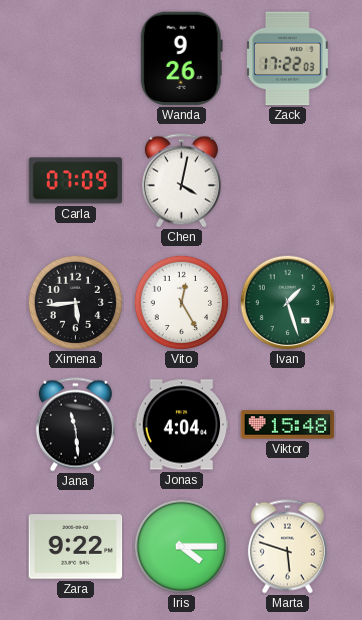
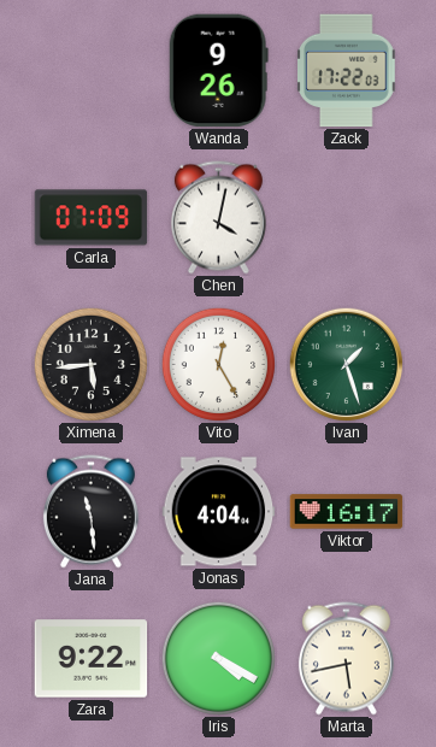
Viktor: 15:48 -> 16:17
Iris: 4:15 -> 4:20
Marta: 5:48 -> 5:43
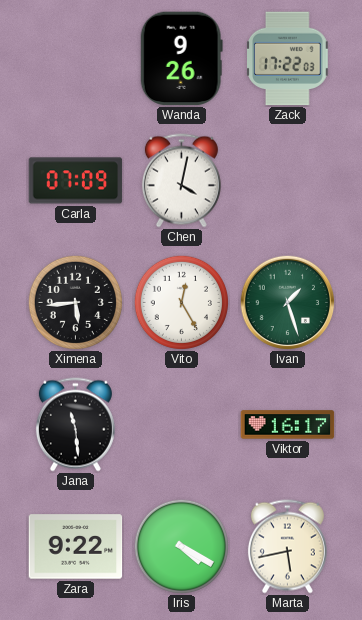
Jonas: 4:04 -> none
